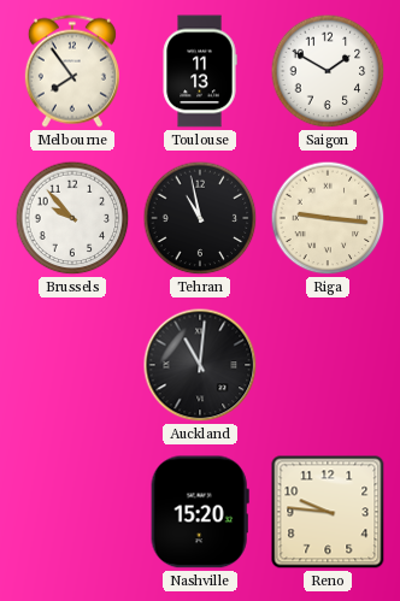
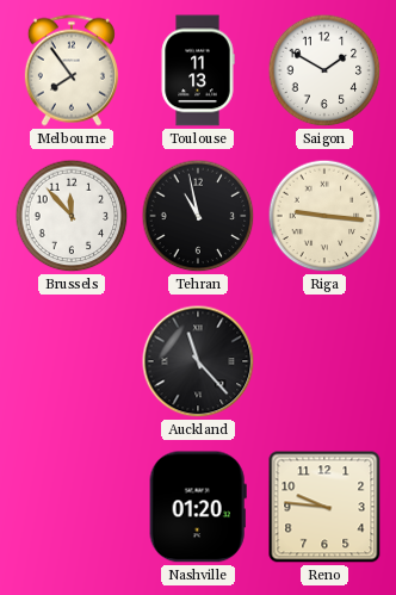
Brussels: 9:53 -> 11:53
Auckland: 11:01 -> 11:23
Nashville: 15:20 -> 01:20
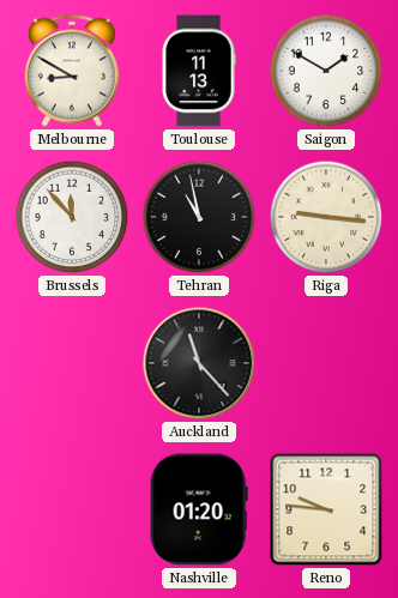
Melbourne: 7:54 -> 8:50
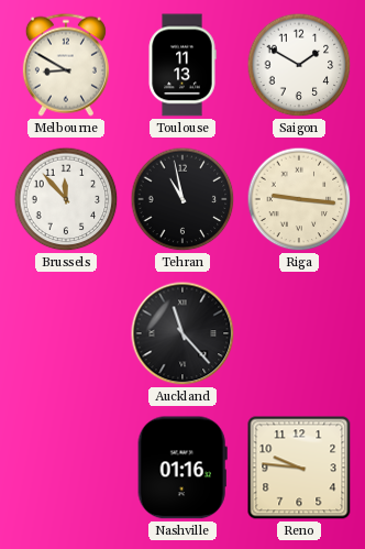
Nashville: 01:20 -> 01:16
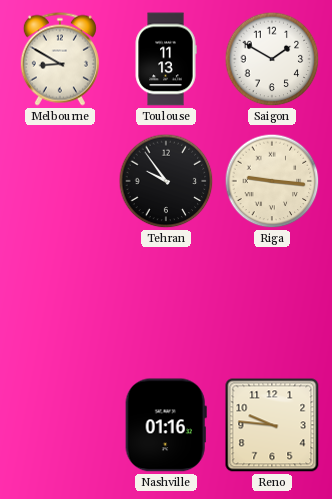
Brussels: 11:53 -> none
Tehran: 10:58 -> 9:54
Auckland: 11:23 -> none
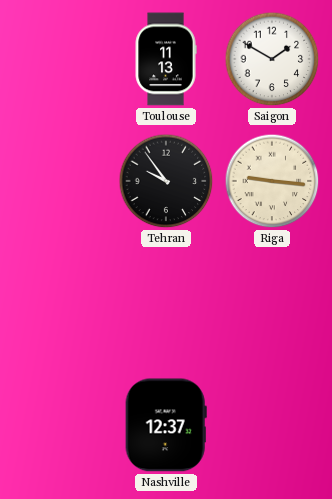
Melbourne: 8:50 -> none
Nashville: 01:16 -> 12:37
Reno: 9:46 -> none
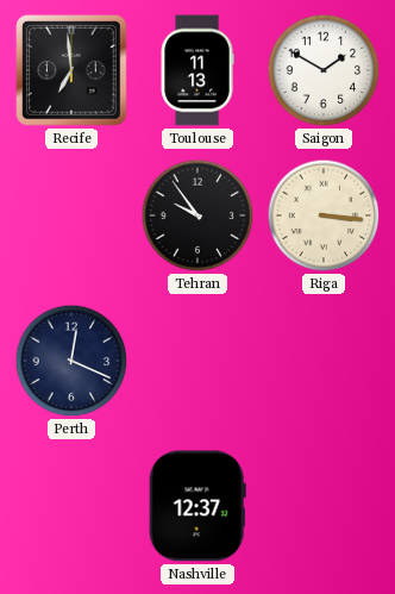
Recife: none -> 6:59
Riga: 9:16 -> 3:16
Perth: none -> 12:19
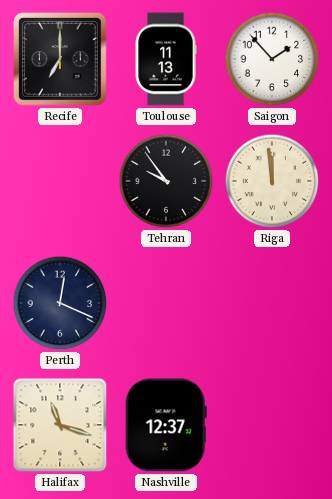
Recife: 6:59 -> 7:00
Saigon: 1:50 -> 1:53
Riga: 3:16 -> 11:59
Halifax: none -> 11:18
